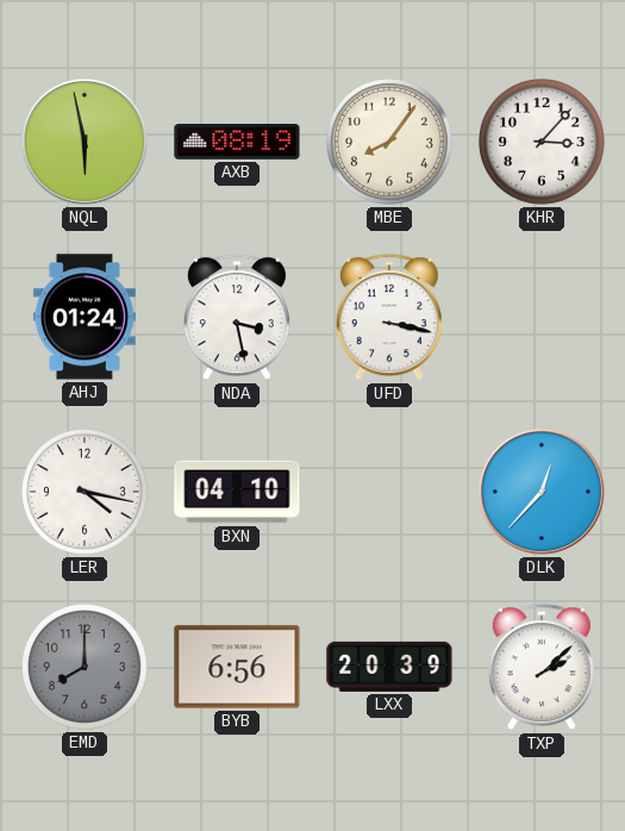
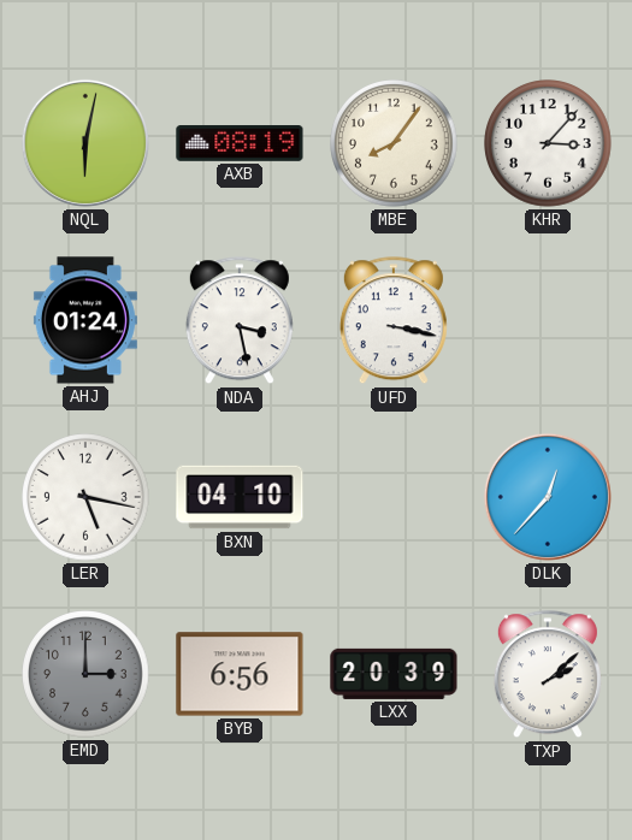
NQL: 5:58 -> 6:02
LER: 4:17 -> 5:17
EMD: 8:00 -> 3:00
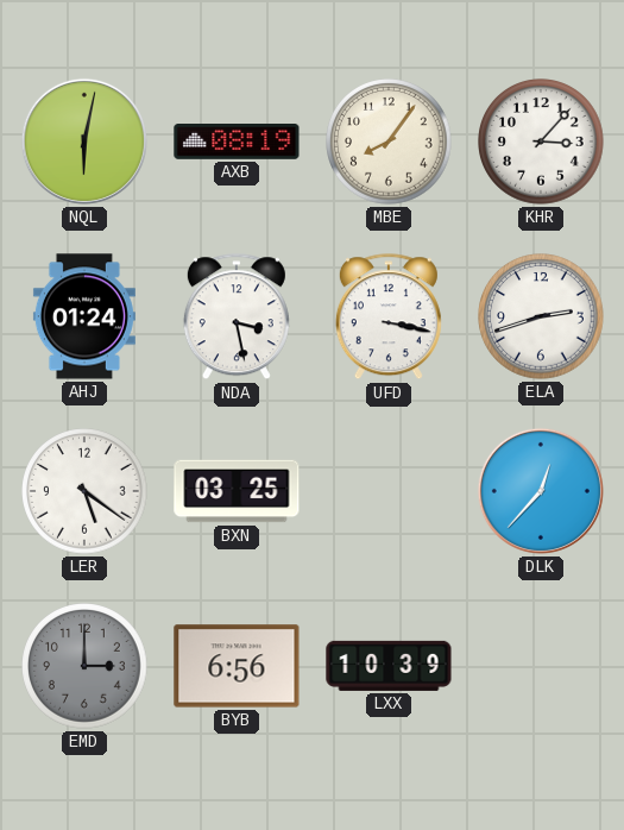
ELA: none -> 2:42
LER: 5:17 -> 5:21
BXN: 04:10 -> 03:25
LXX: 20:39 -> 10:39
TXP: 2:08 -> none
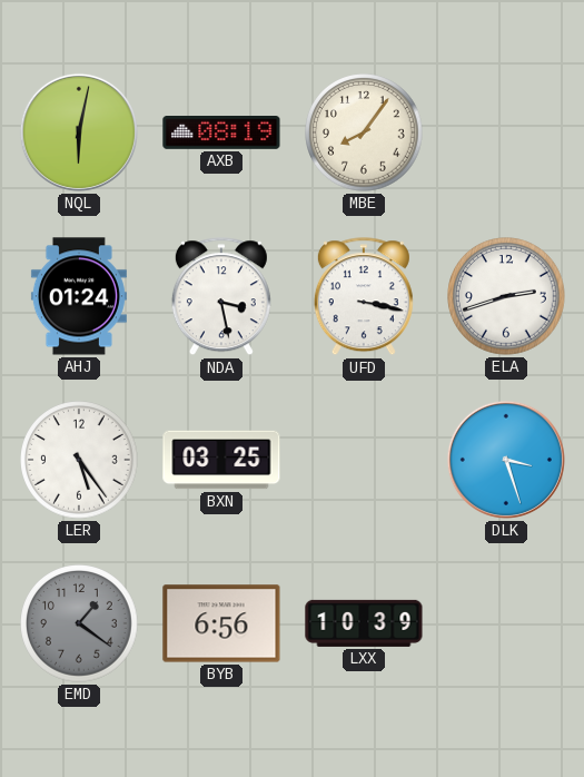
KHR: 3:07 -> none
LER: 5:21 -> 5:24
DLK: 12:37 -> 3:27
EMD: 3:00 -> 1:21
